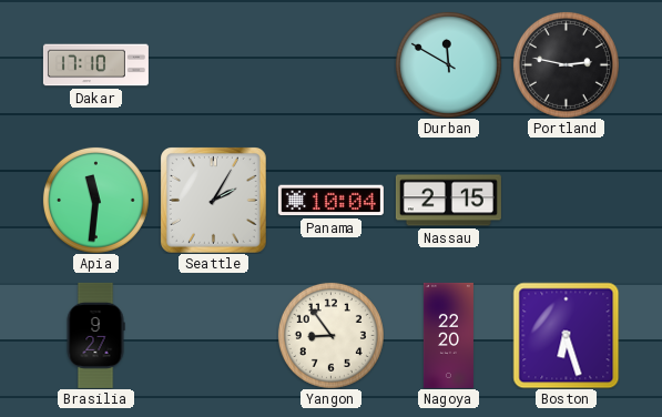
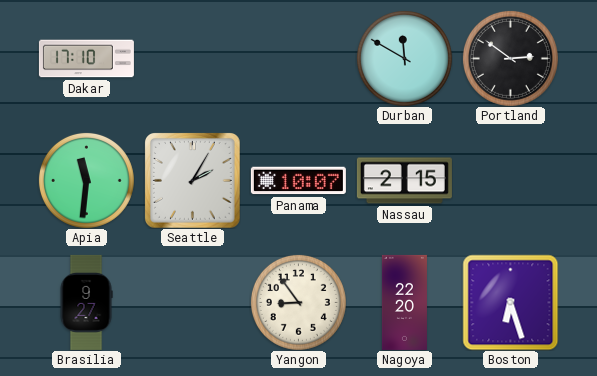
Portland: 2:47 -> 2:51
Panama: 10:04 -> 10:07
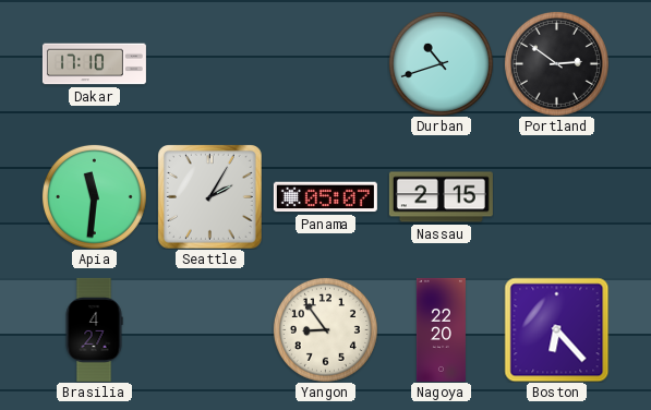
Durban: 11:50 -> 10:42
Panama: 10:07 -> 05:07
Brasilia: 9:27 -> 4:27
Boston: 6:27 -> 6:23
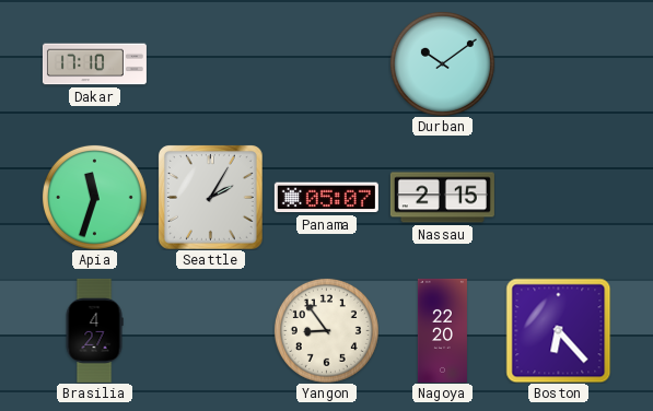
Durban: 10:42 -> 10:09
Portland: 2:51 -> none
Apia: 11:31 -> 11:33
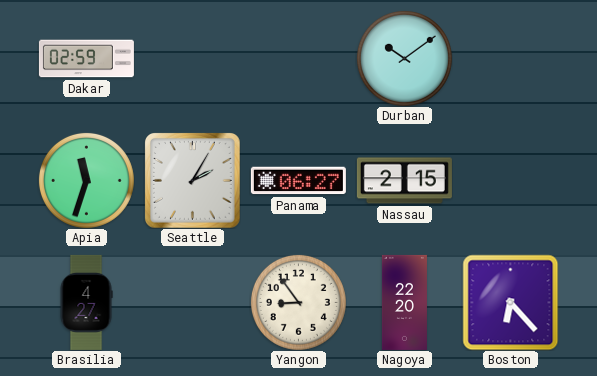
Dakar: 17:10 -> 02:59
Panama: 05:07 -> 06:27
